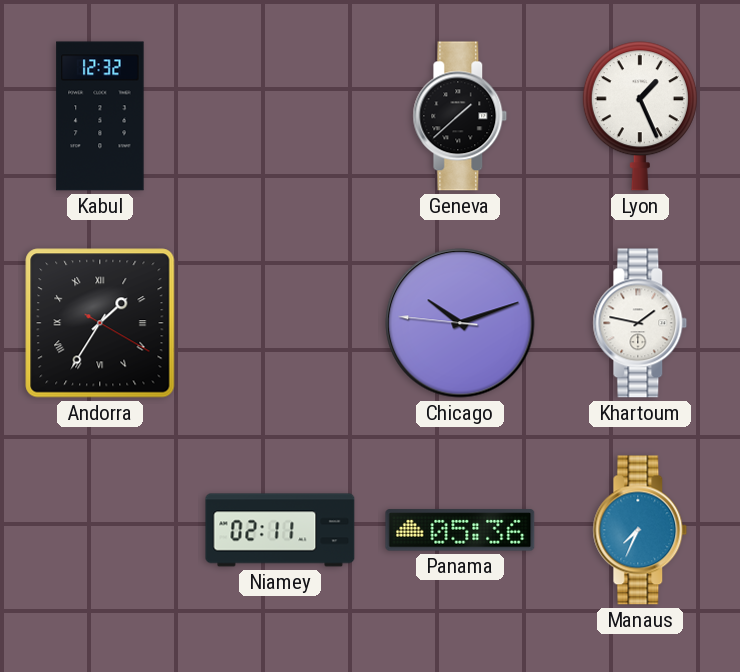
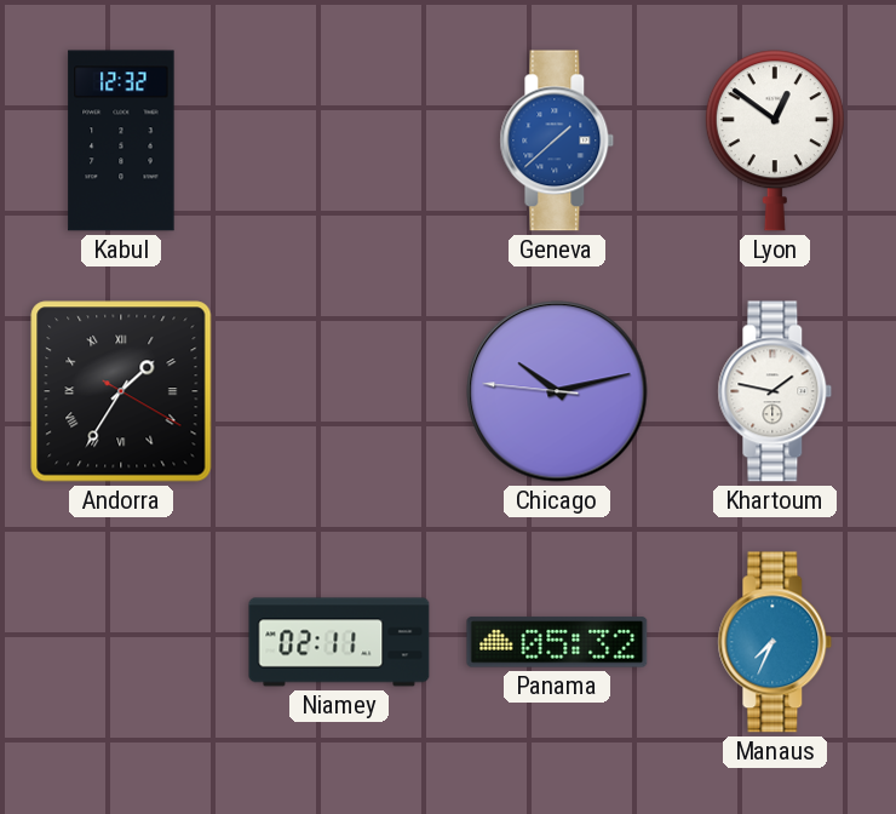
Geneva dial: black -> blue
Lyon: 1:26 -> 12:51
Chicago: 10:11 -> 10:12
Panama: 05:36 -> 05:32
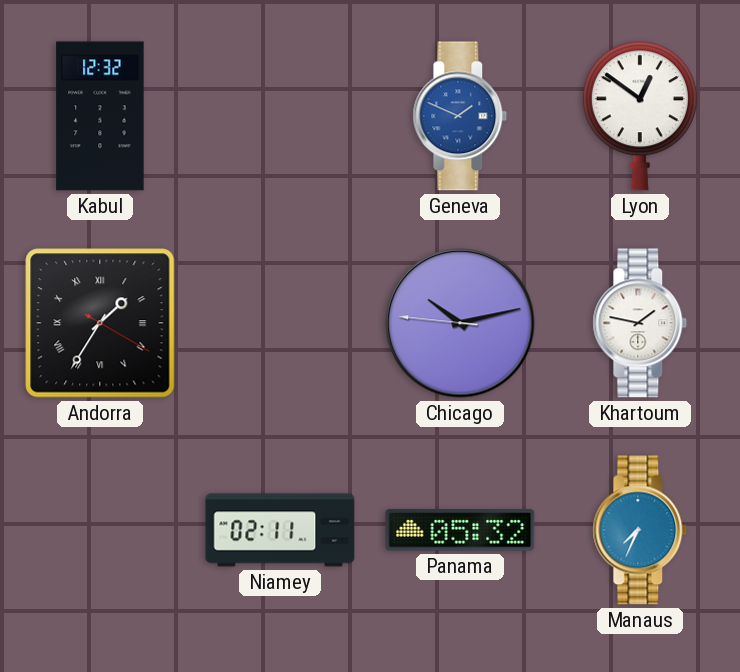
Geneva: 1:38 -> 1:49
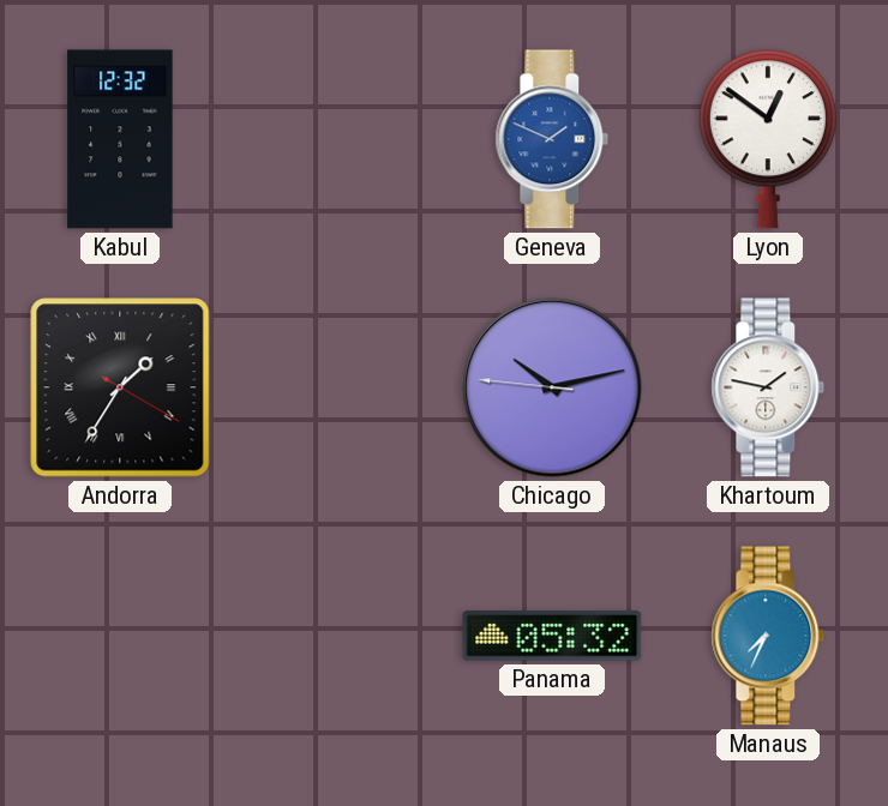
Niamey: 02:11 -> none
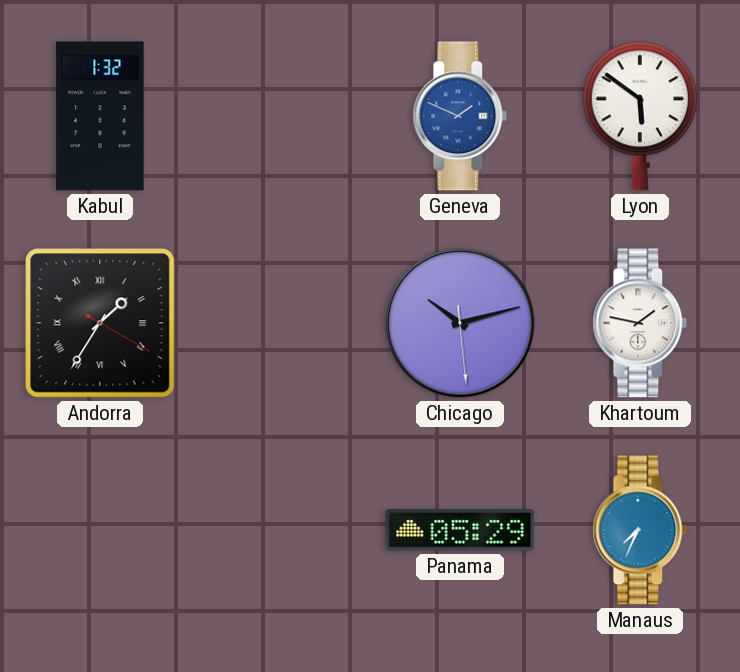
Kabul: 12:32 -> 1:32
Lyon: 12:51 -> 5:51
Chicago: 10:12:46 -> 10:12:29
Panama: 05:32 -> 05:29
